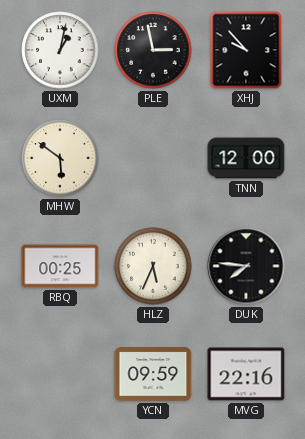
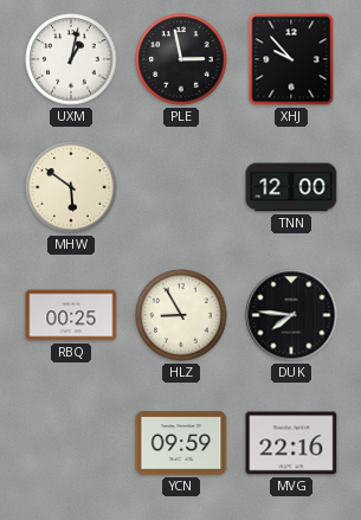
HLZ: 5:34 -> 8:55
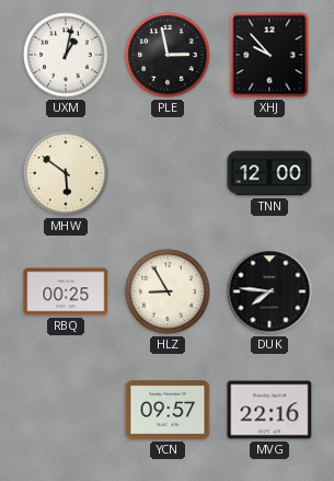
YCN: 09:59 -> 09:57
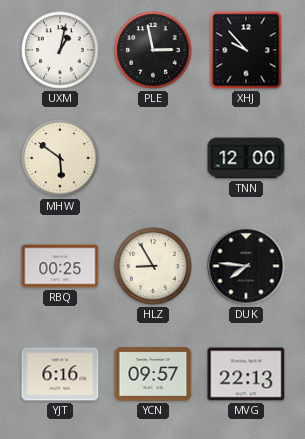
YJT: none -> 6:16
MVG: 22:16 -> 22:13
